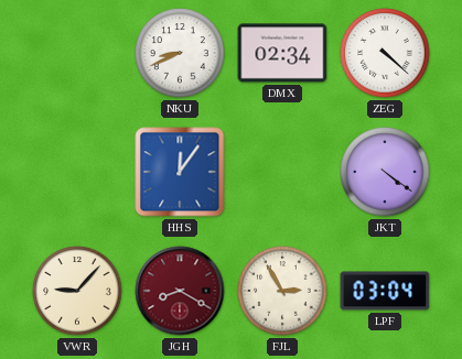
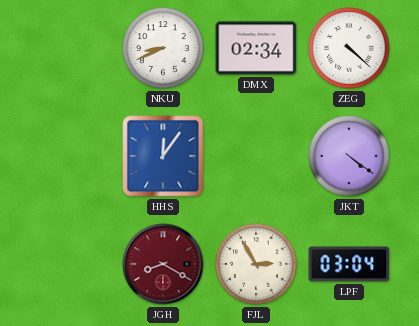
VWR: 9:07 -> none
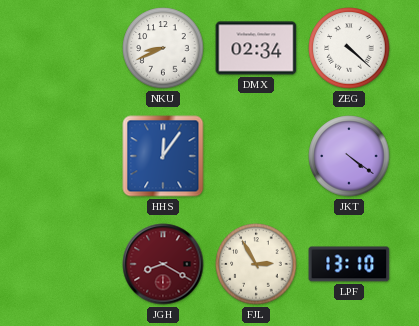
LPF: 03:04 -> 13:10
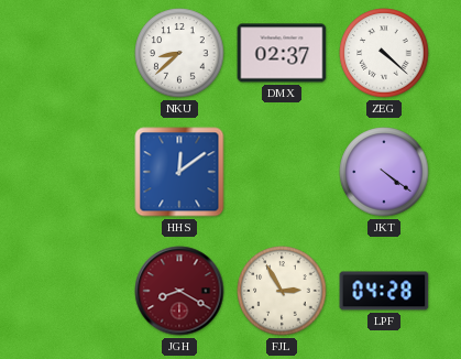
NKU: 8:41 -> 8:38
DMX: 02:34 -> 02:37
HHS: 12:06 -> 12:09
LPF: 13:10 -> 04:28
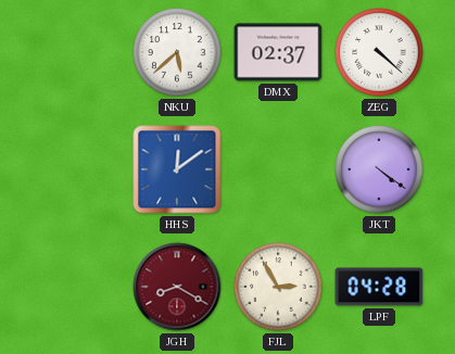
NKU: 8:38 -> 5:38
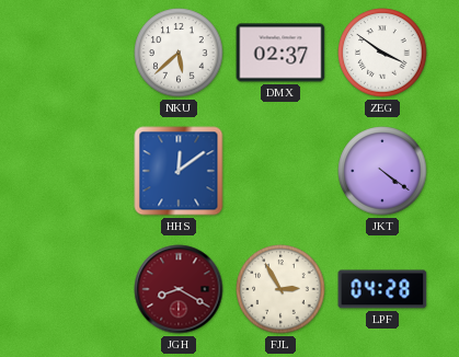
ZEG: 4:22 -> 3:51
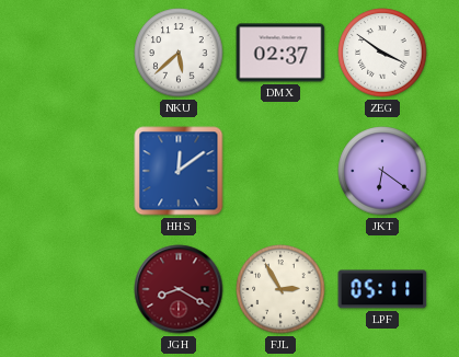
JKT: 4:21 -> 6:21
LPF: 04:28 -> 05:11
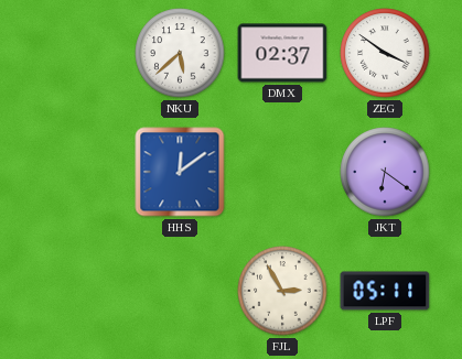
JGH: 8:20 -> none
